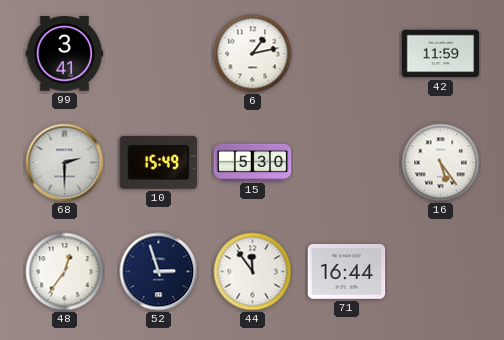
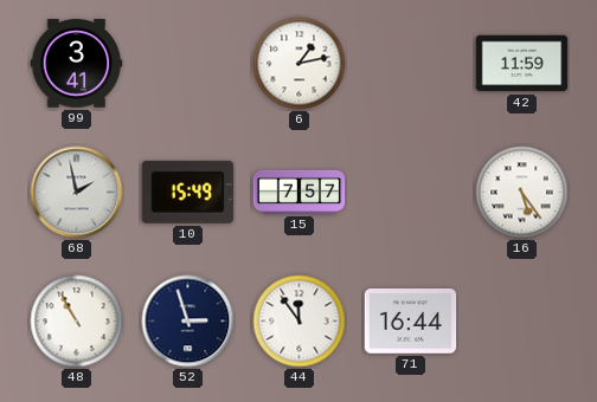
68: 2:30 -> 1:58
15: 5:30 -> 7:57
48: 12:36 -> 10:55
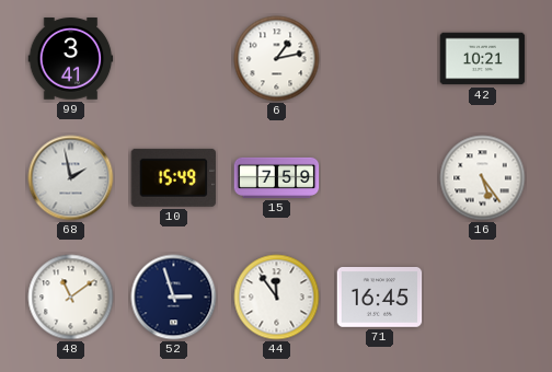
42: 11:59 -> 10:21
15: 7:57 -> 7:59
48: 10:55 -> 11:09
71: 16:44 -> 16:45
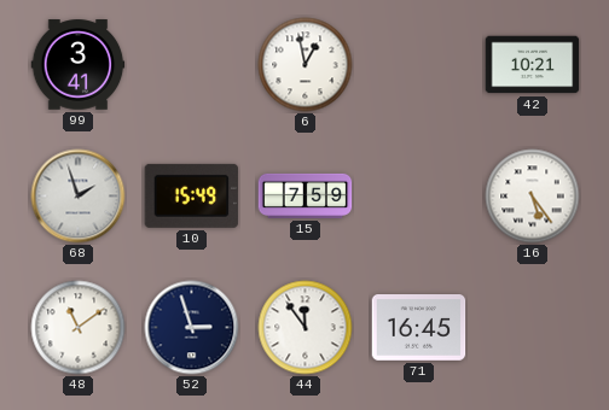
6: 1:13 -> 12:58
68: 1:58 -> 1:57
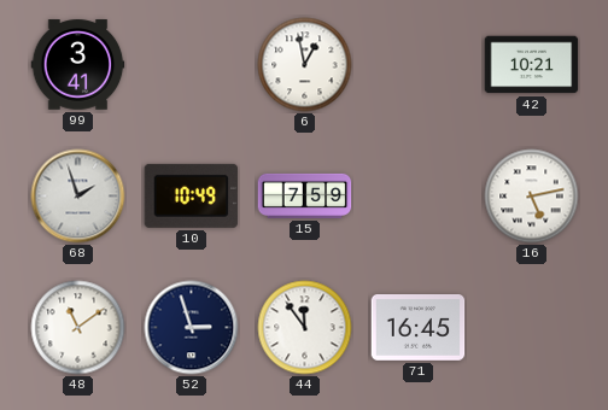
10: 15:49 -> 10:49
16: 5:24 -> 5:13
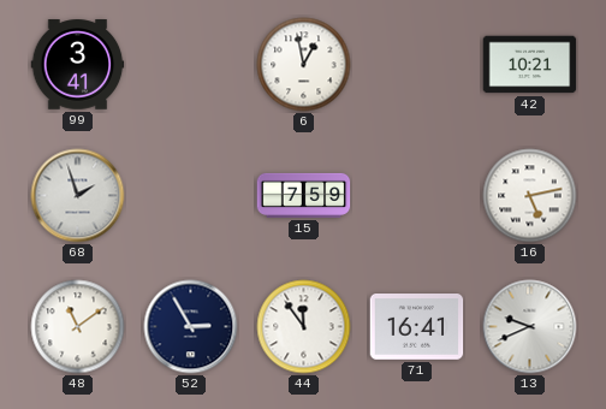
10: 10:49 -> none
52: 2:57 -> 2:55
71: 16:45 -> 16:41
13: none -> 9:41
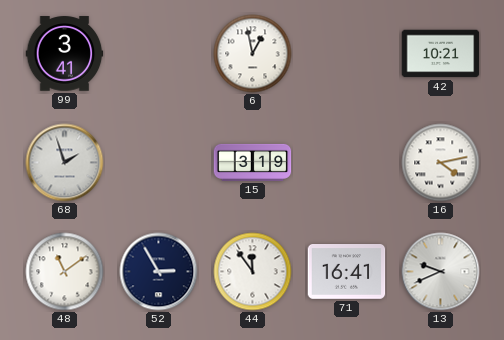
15: 7:59 -> 3:19
16: 5:13 -> 4:13
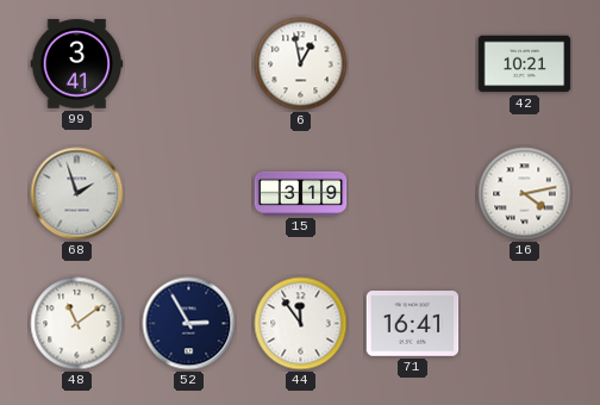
13: 9:41 -> none
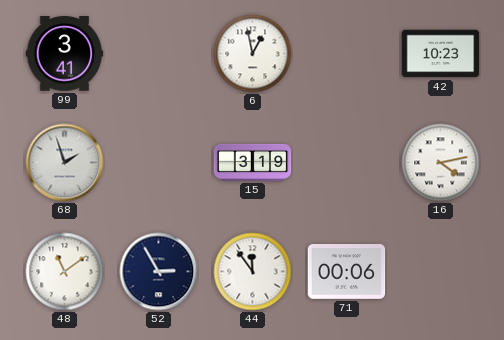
42: 10:21 -> 10:23
71: 16:41 -> 00:06
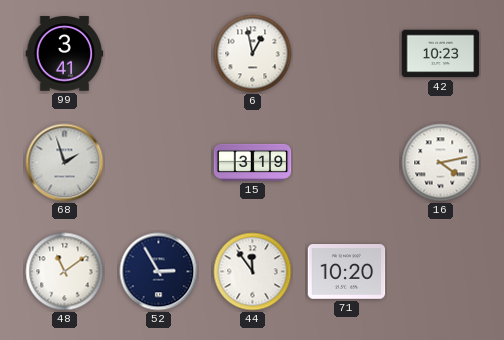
71: 00:06 -> 10:20
